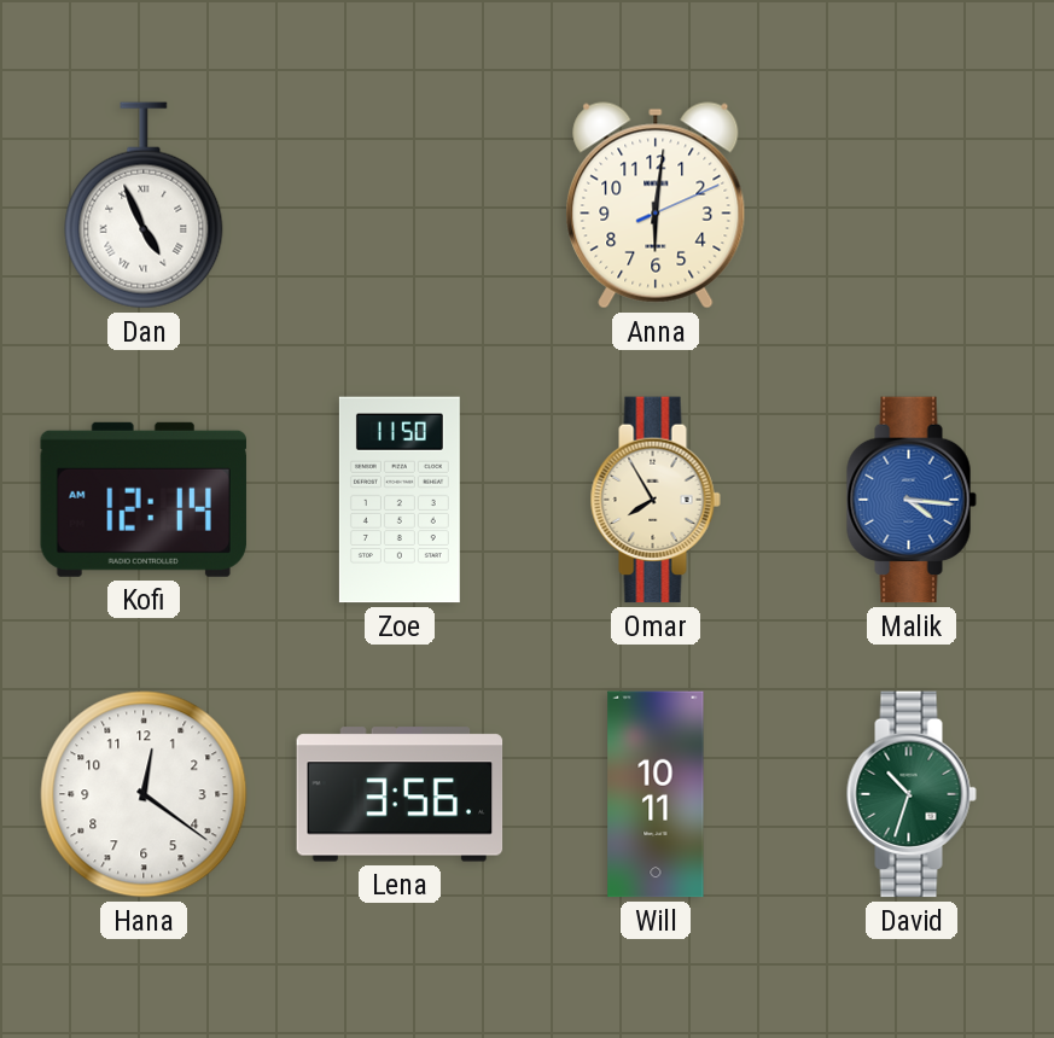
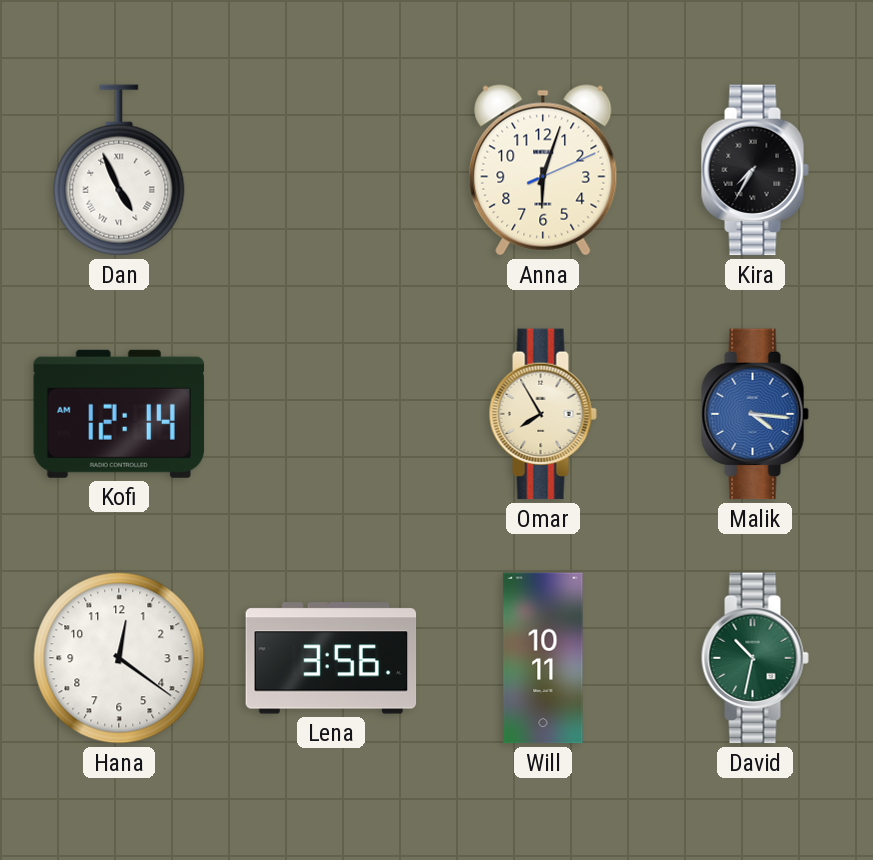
Anna: 6:01 -> 6:03
Kira: none -> 7:35
Zoe: 11:50 -> none
David: 10:33 -> 10:32
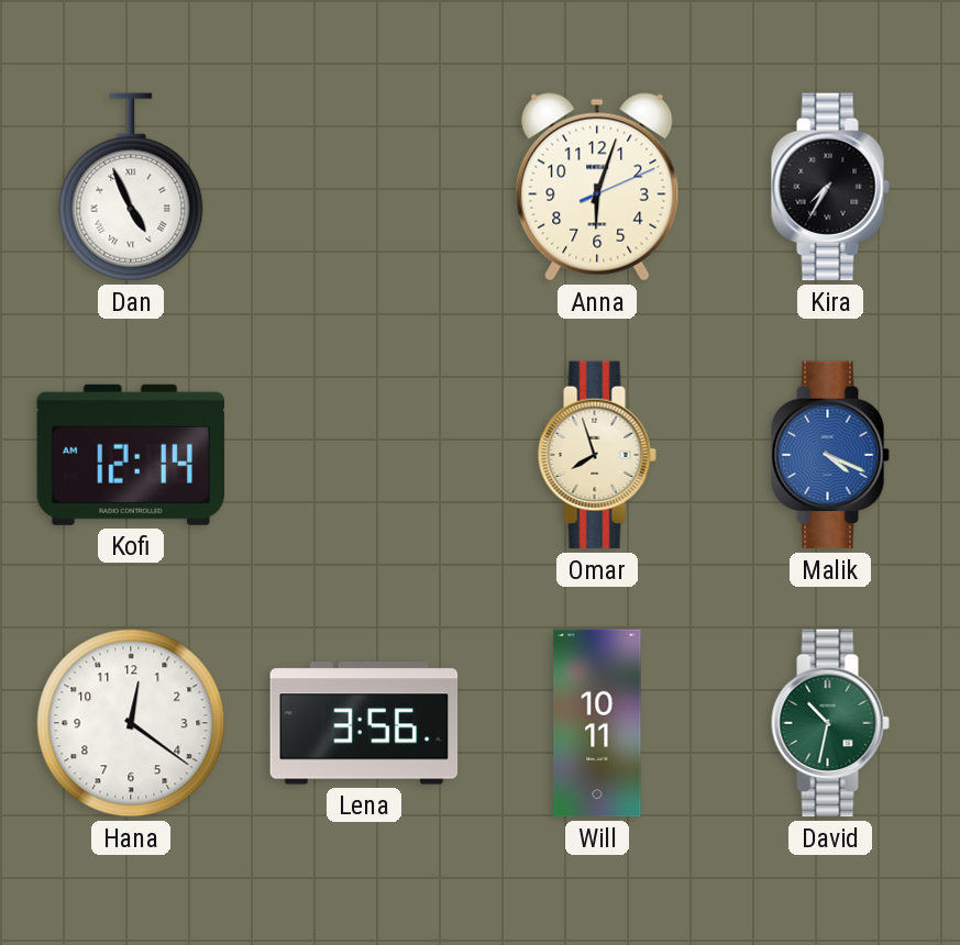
Omar: 7:55 -> 7:57
Malik: 4:16 -> 4:19
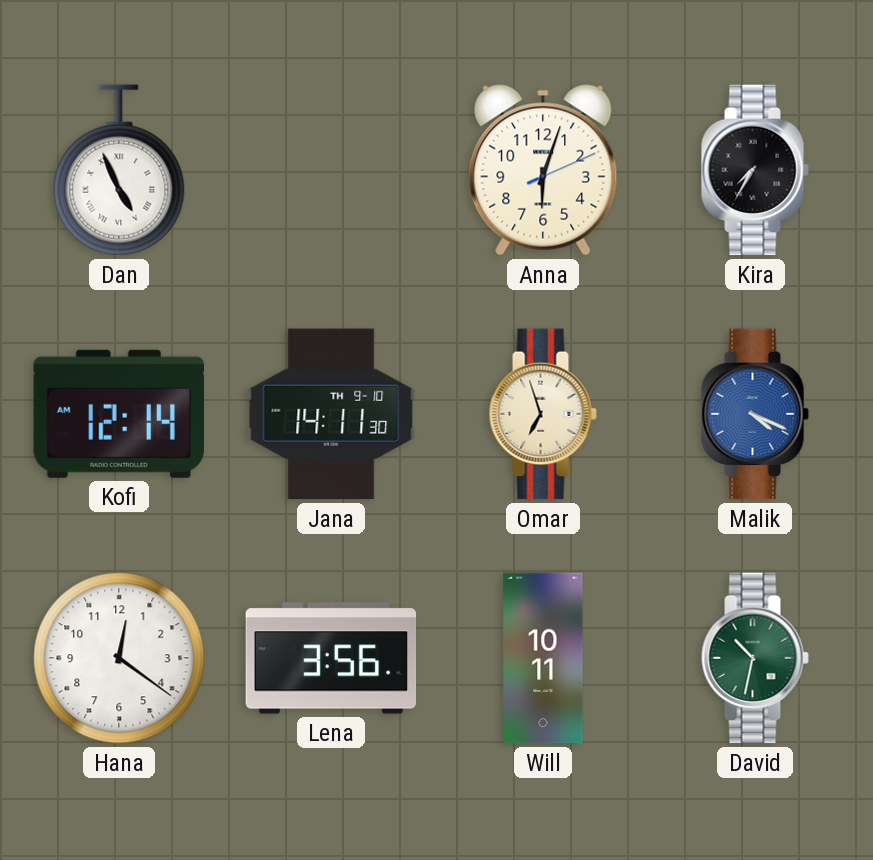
Jana: none -> 14:11
Omar: 7:57 -> 6:57
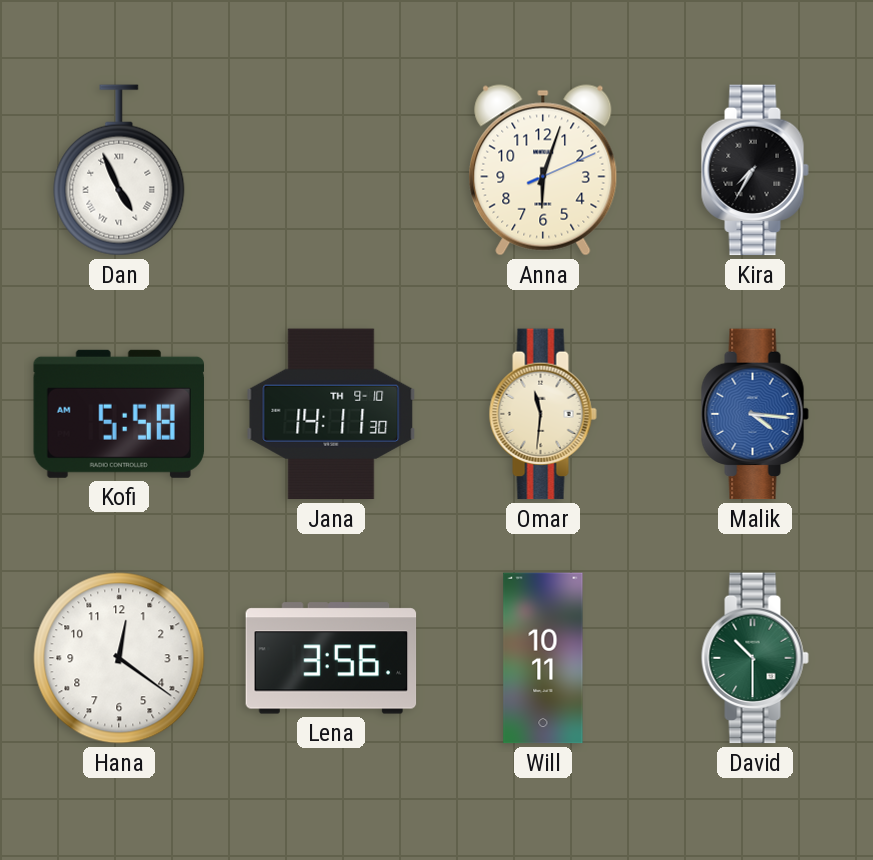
Kofi: 12:14 -> 5:58
Omar: 6:57 -> 11:31
Malik: 4:19 -> 4:16
David: 10:32 -> 10:30
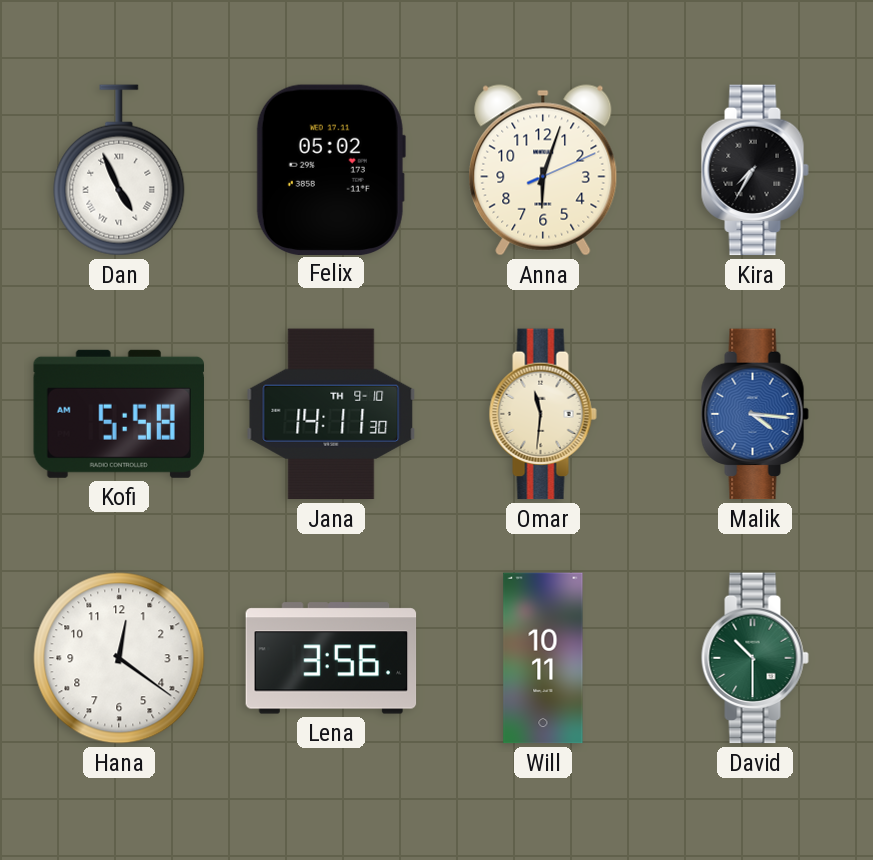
Felix: none -> 05:02
